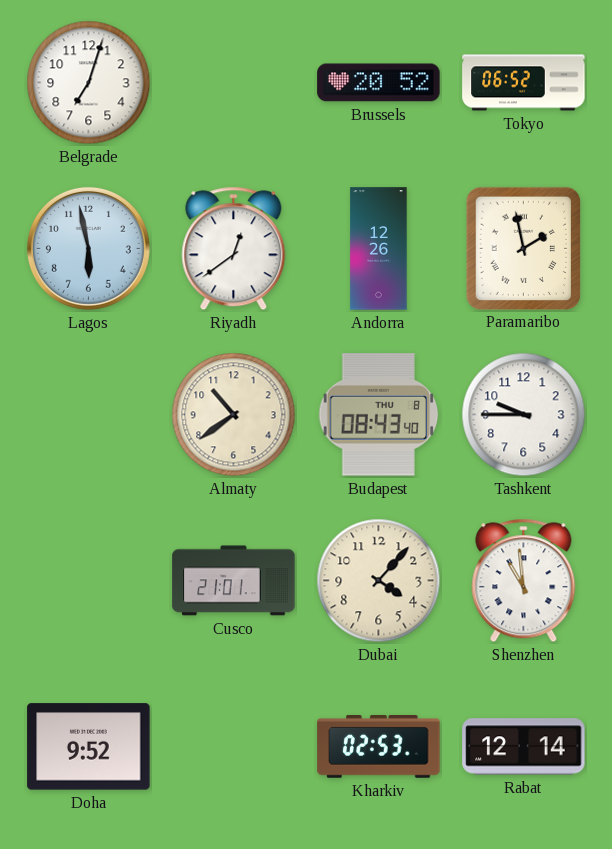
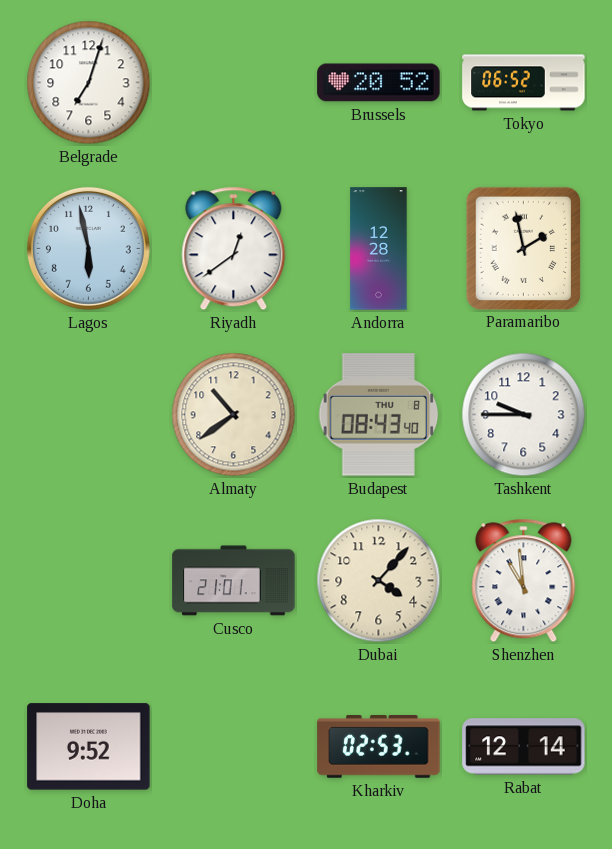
Andorra: 12:26 -> 12:28
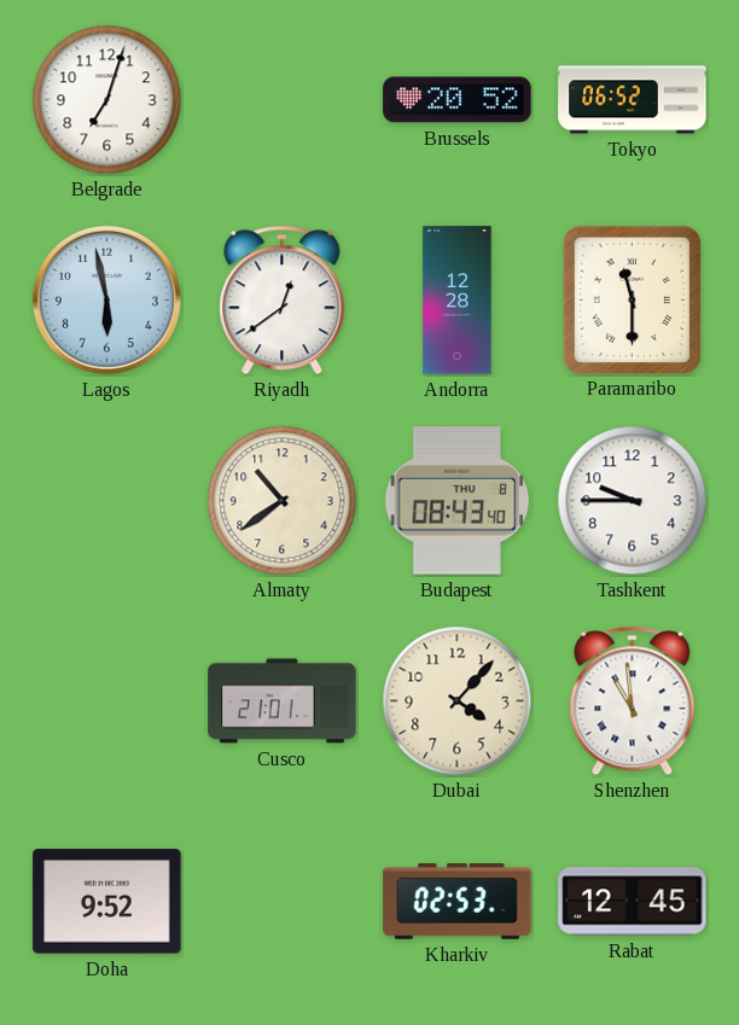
Paramaribo: 1:58 -> 11:30
Rabat: 12:14 -> 12:45
